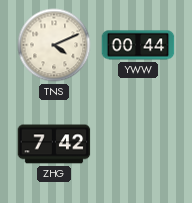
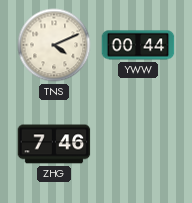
ZHG: 7:42 -> 7:46
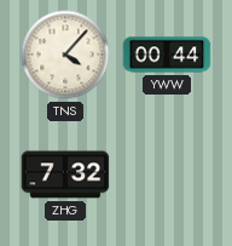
TNS: 4:11 -> 4:07
ZHG: 7:46 -> 7:32
